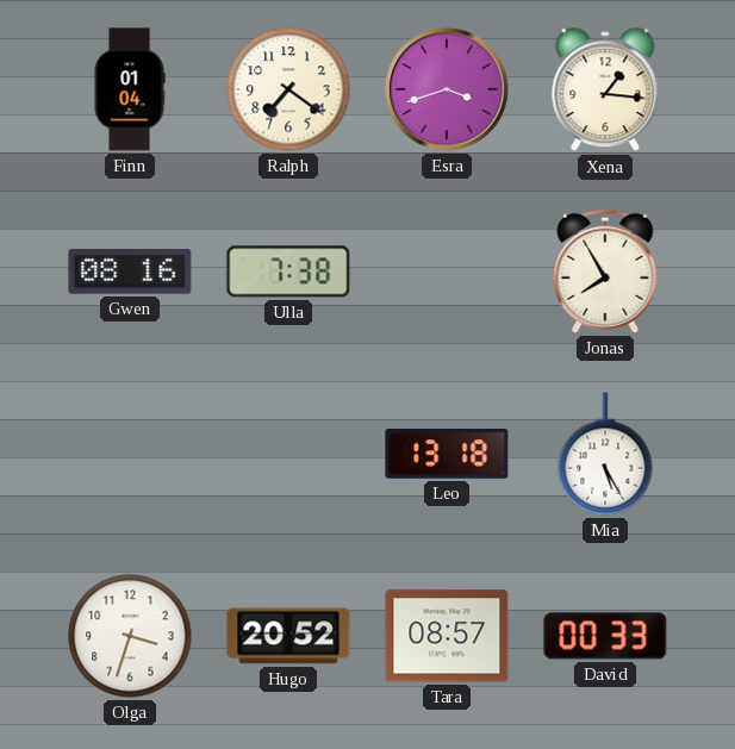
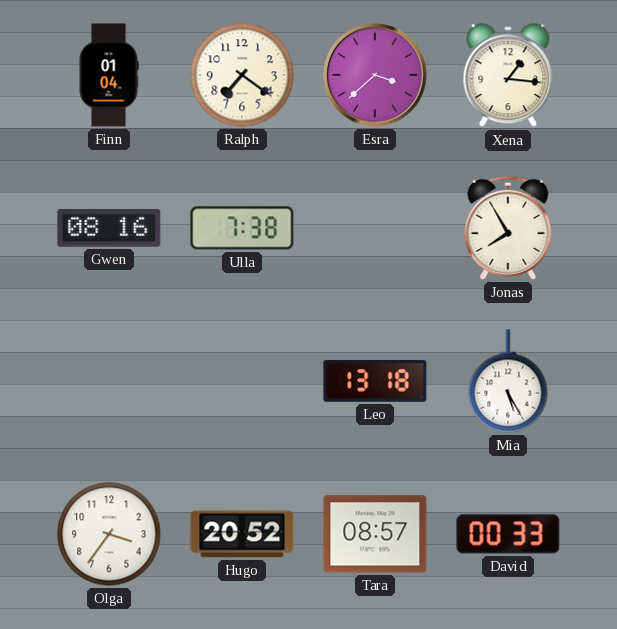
Esra: 3:42 -> 3:38
Olga: 3:33 -> 3:36
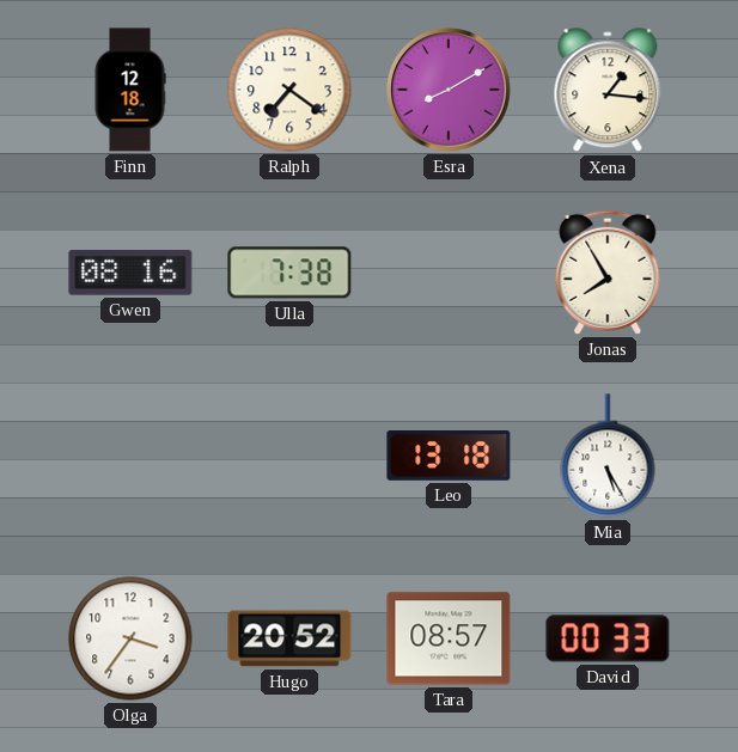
Finn: 01:04 -> 12:18
Esra: 3:38 -> 8:10
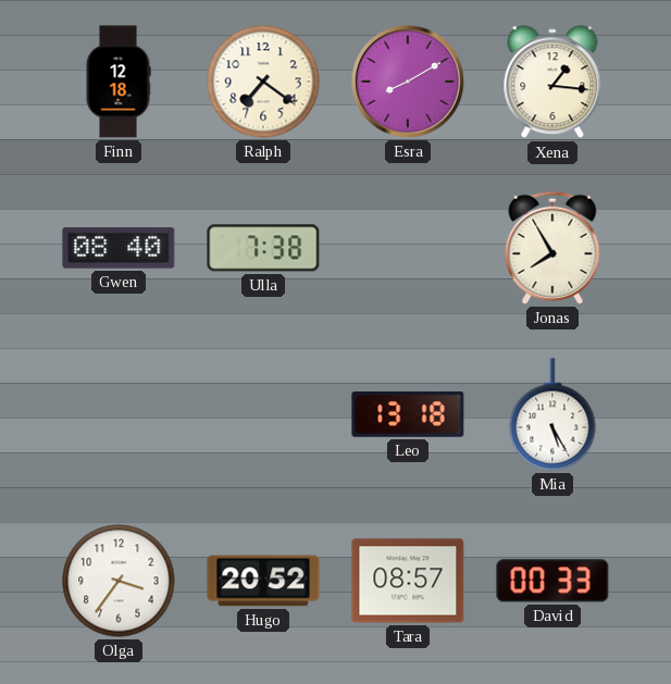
Gwen: 08:16 -> 08:40
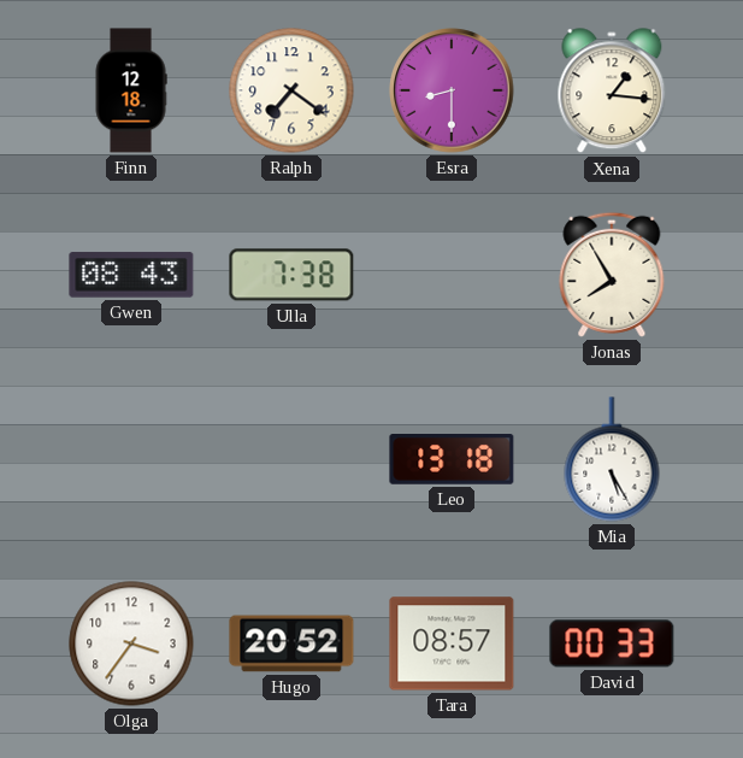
Esra: 8:10 -> 8:30
Gwen: 08:40 -> 08:43
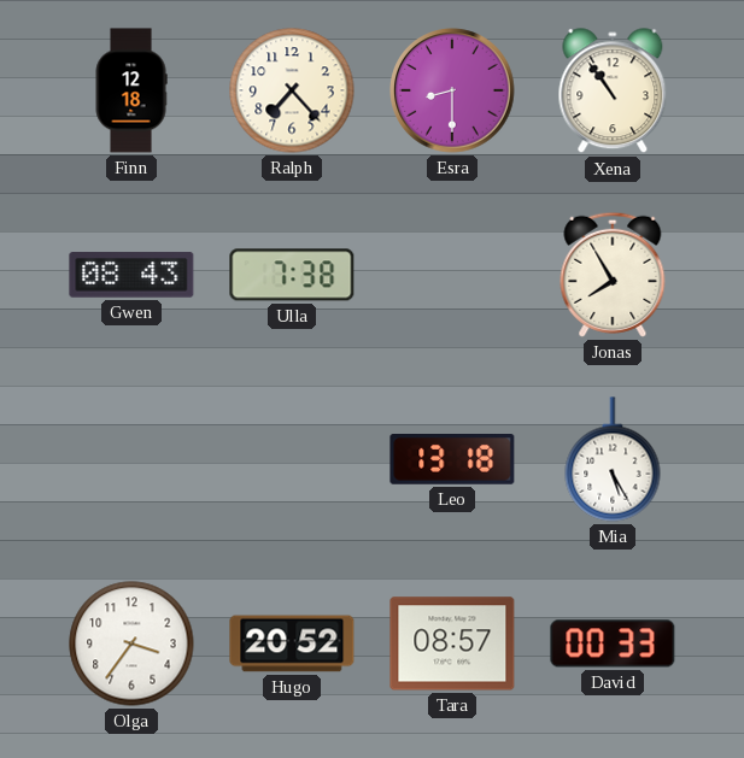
Ralph: 7:21 -> 7:23
Xena: 1:16 -> 10:54
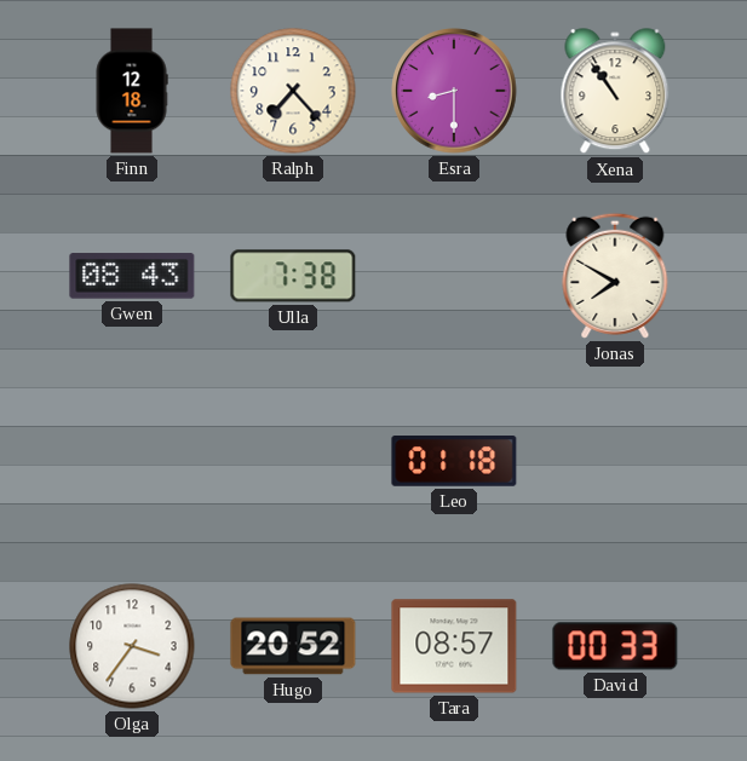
Jonas: 7:55 -> 7:50
Leo: 13:18 -> 01:18
Mia: 5:25 -> none
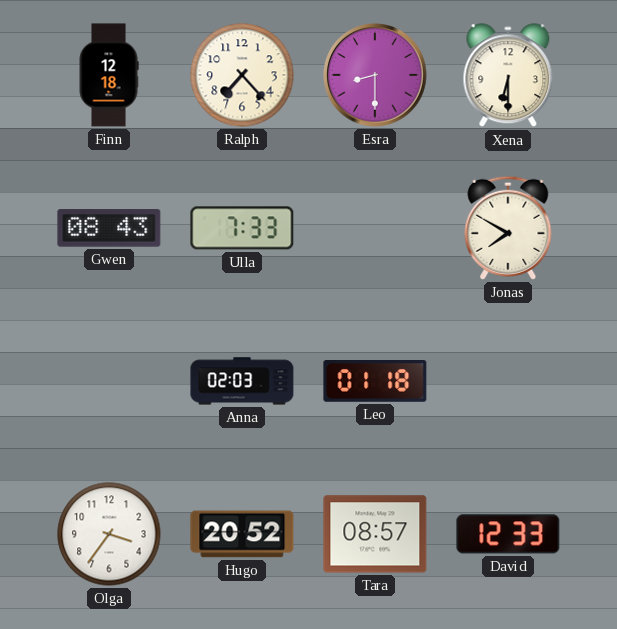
Xena: 10:54 -> 6:30
Ulla: 7:38 -> 7:33
Anna: none -> 02:03
David: 00:33 -> 12:33
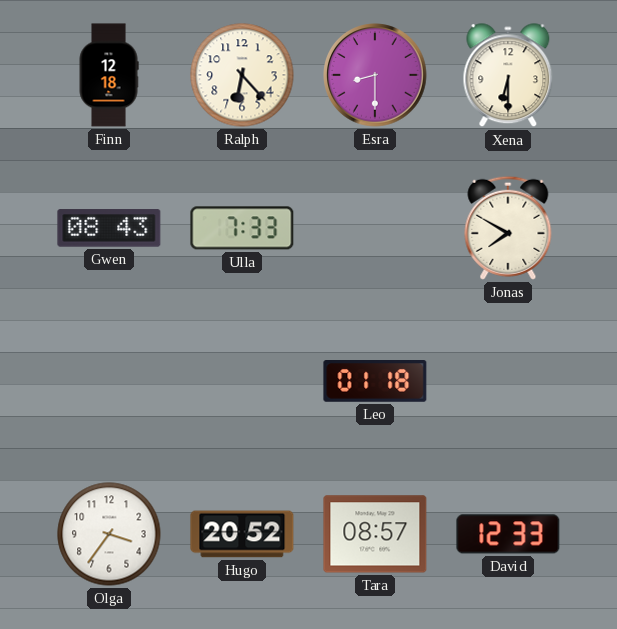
Ralph: 7:23 -> 6:23
Anna: 02:03 -> none
